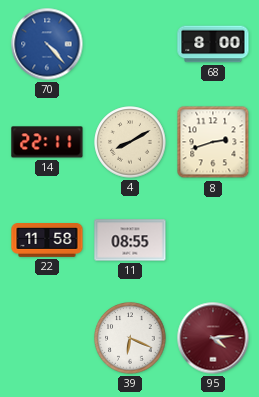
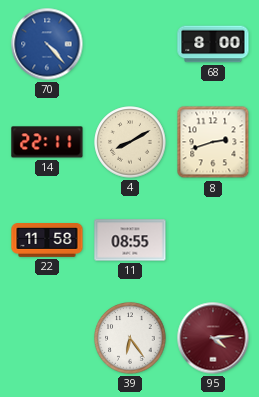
39: 6:19 -> 6:24
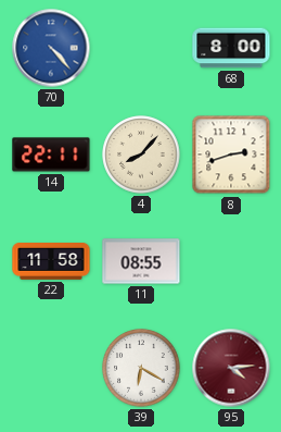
4: 8:10 -> 8:07
39: 6:24 -> 6:20
